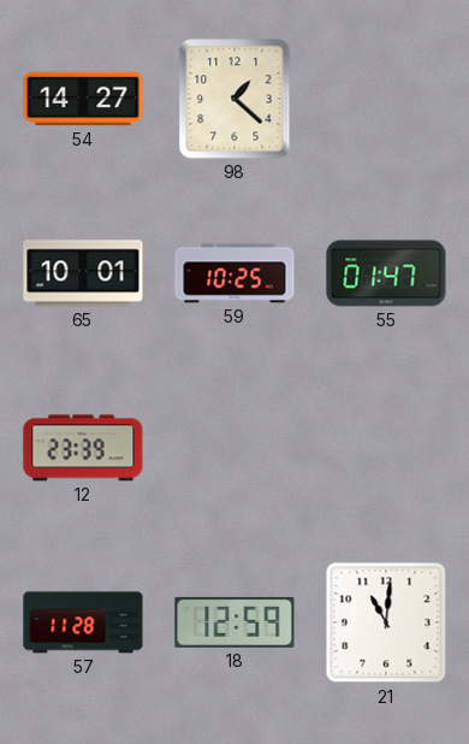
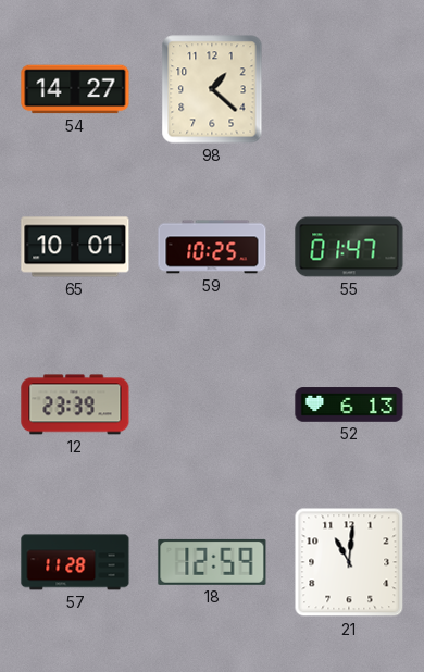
52: none -> 6:13
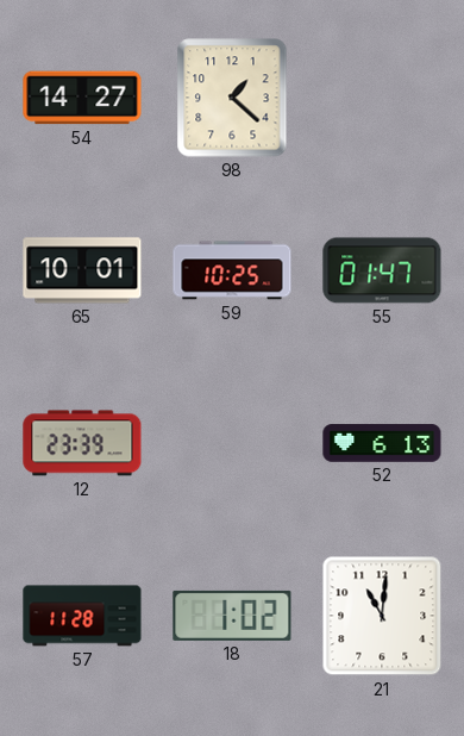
18: 12:59 -> 1:02
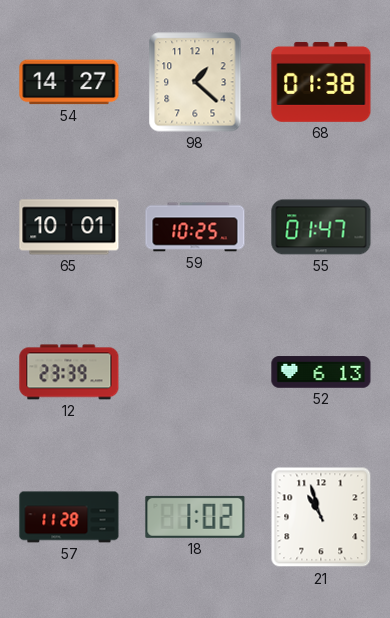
68: none -> 01:38
21: 11:01 -> 10:57
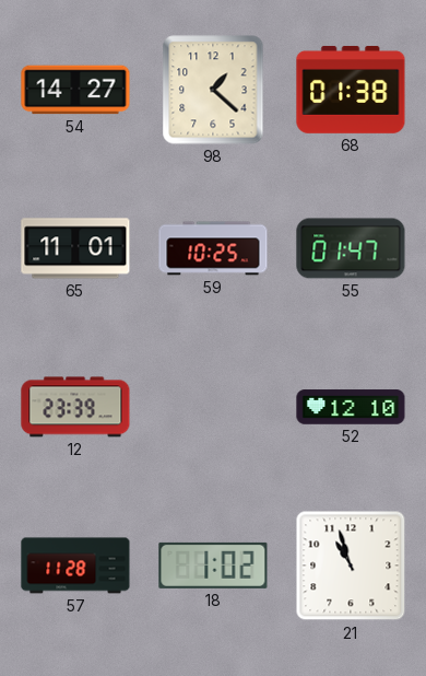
65: 10:01 -> 11:01
52: 6:13 -> 12:10
